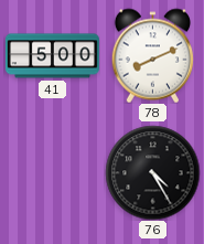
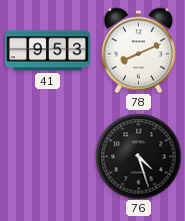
41: 5:00 -> 9:53
76: 4:25 -> 4:27
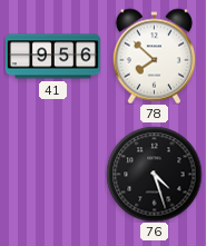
41: 9:53 -> 9:56
78: 8:11 -> 7:52
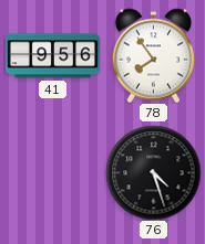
78: 7:52 -> 7:54
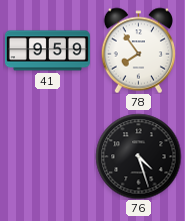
41: 9:56 -> 9:59
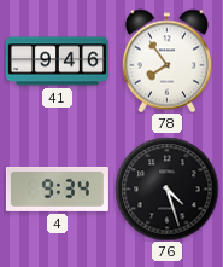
41: 9:59 -> 9:46
4: none -> 9:34
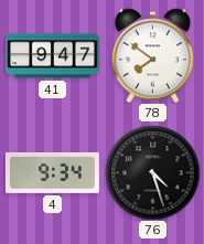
41: 9:46 -> 9:47
78: 7:54 -> 7:51
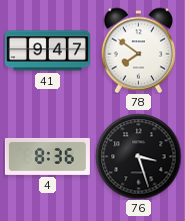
4: 9:34 -> 8:36
76: 4:27 -> 3:27
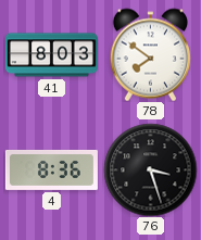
41: 9:47 -> 8:03
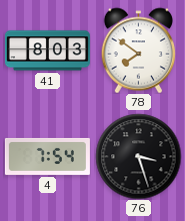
4: 8:36 -> 7:54
